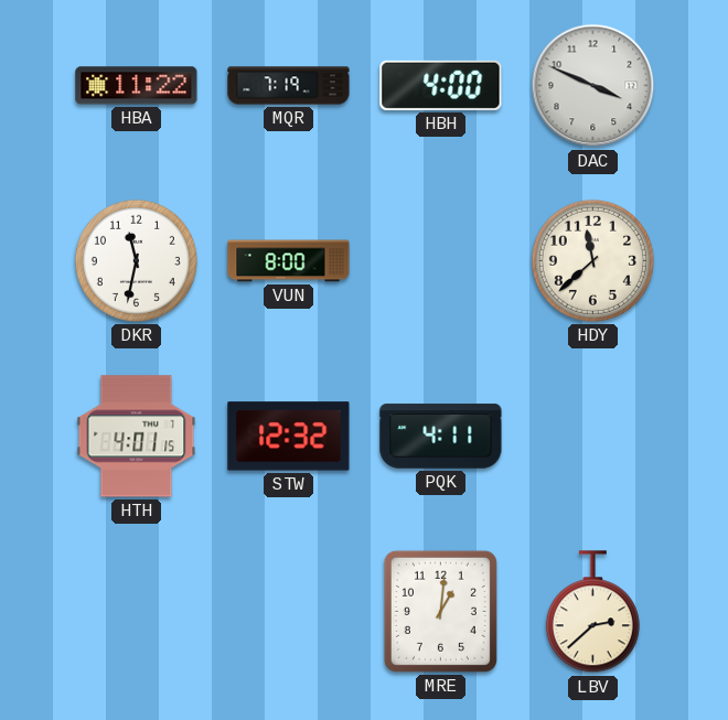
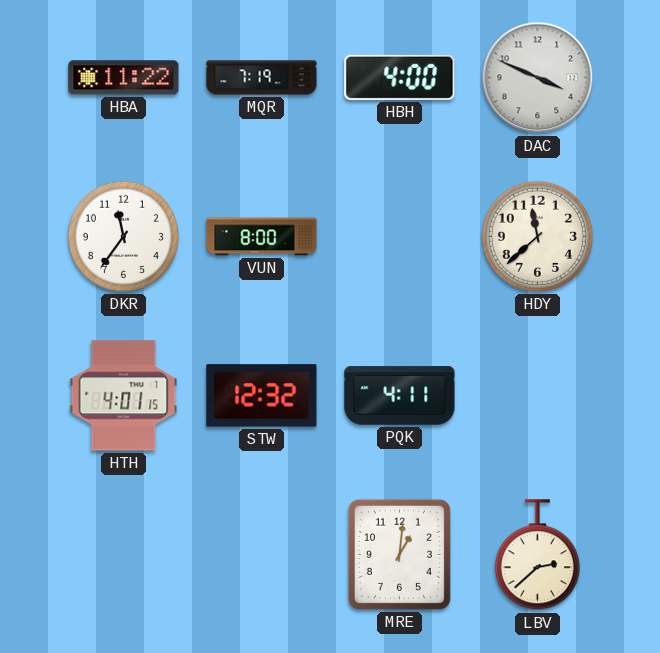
DKR: 11:32 -> 11:36
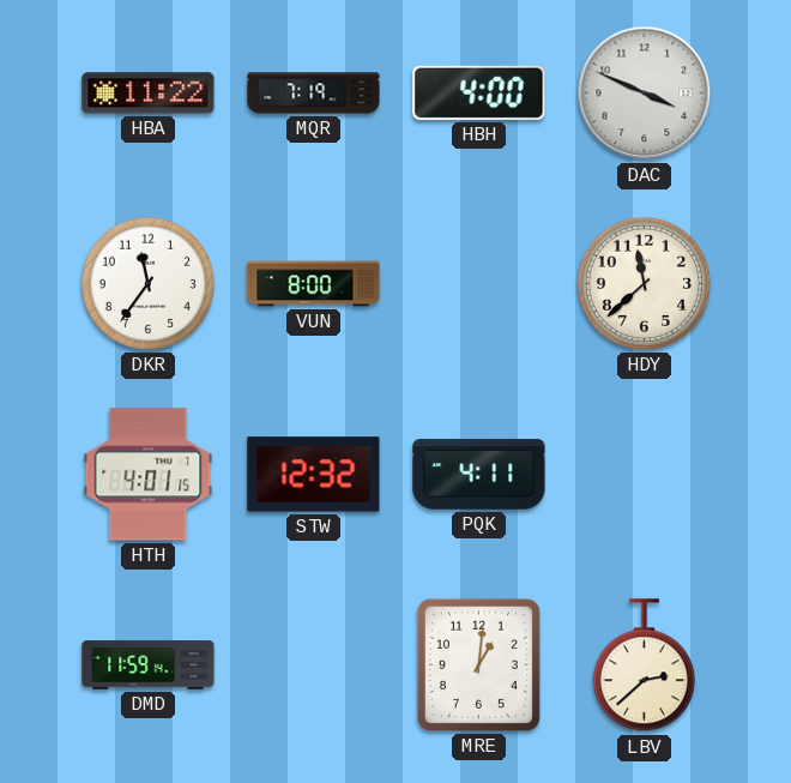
DMD: none -> 11:59
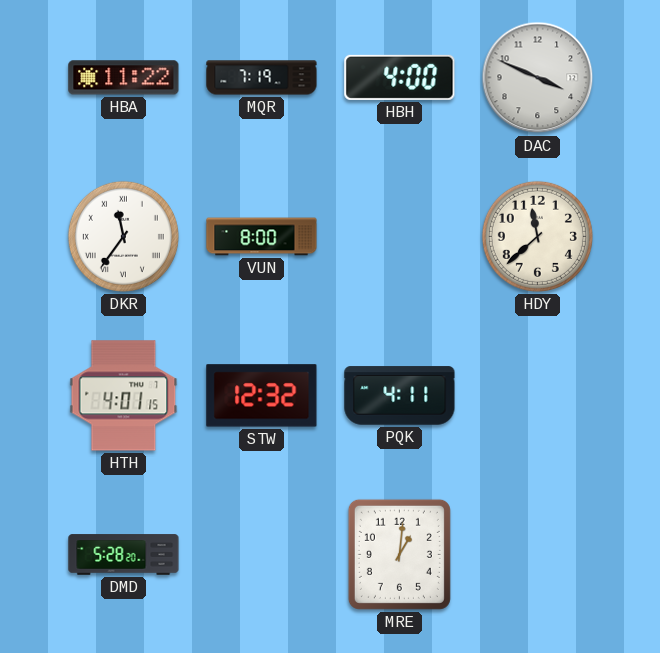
DKR numerals: Arabic -> Roman
DMD: 11:59 -> 5:28
LBV: 2:38 -> none
